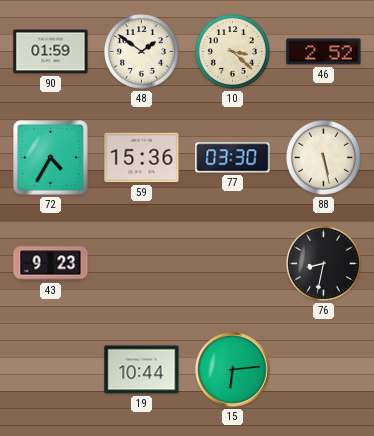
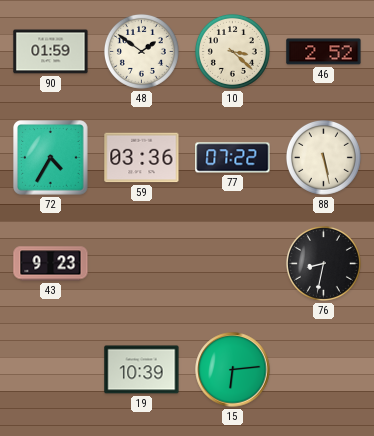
59: 15:36 -> 03:36
77: 03:30 -> 07:22
19: 10:44 -> 10:39
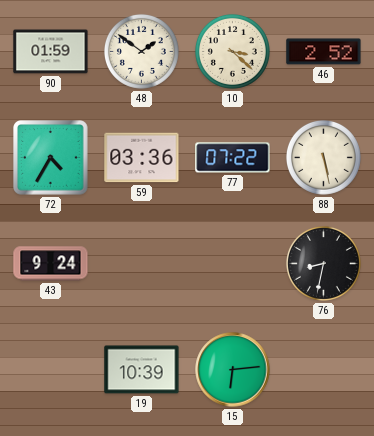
43: 9:23 -> 9:24
